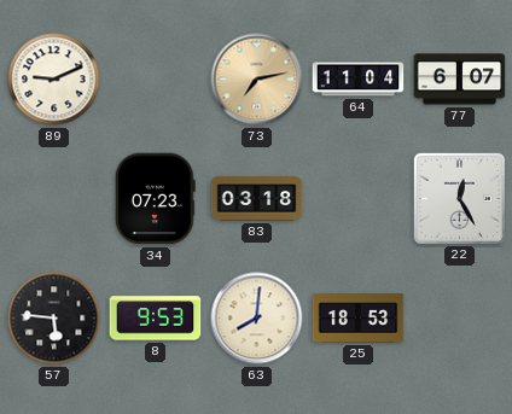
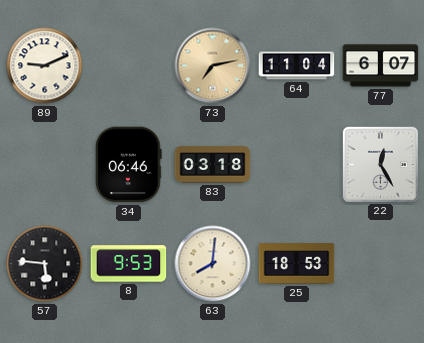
34: 07:23 -> 06:46
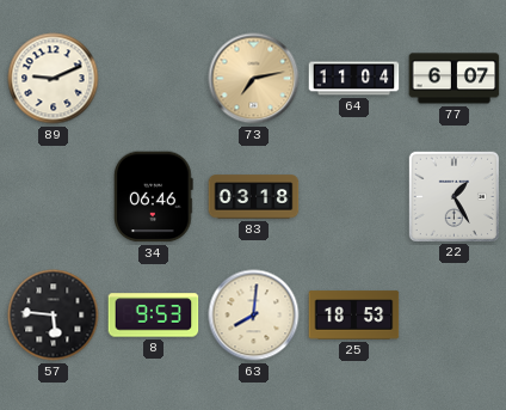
22: 12:25 -> 1:25
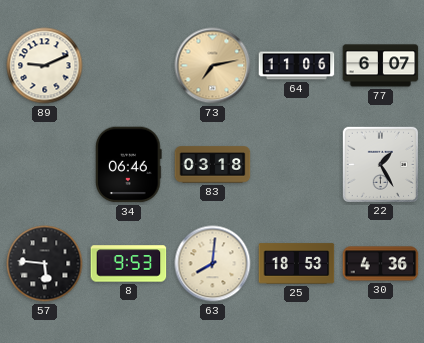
64: 11:04 -> 11:06
30: none -> 4:36
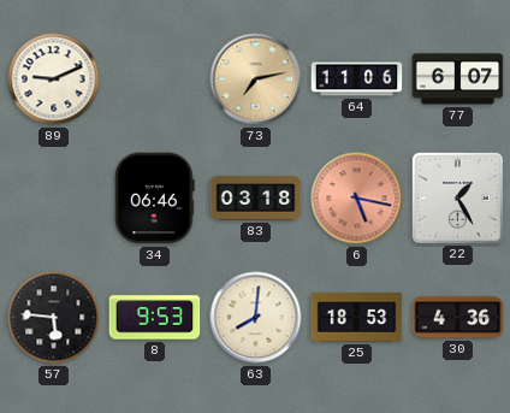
6: none -> 5:17
